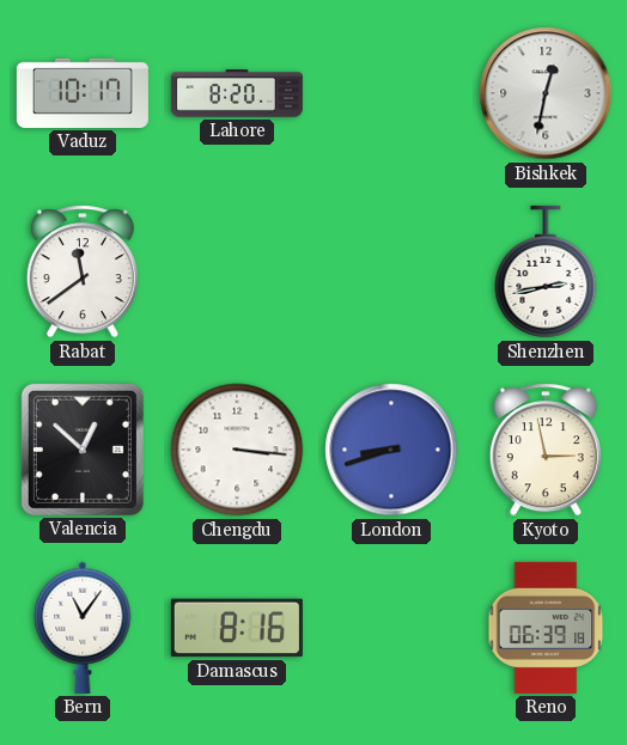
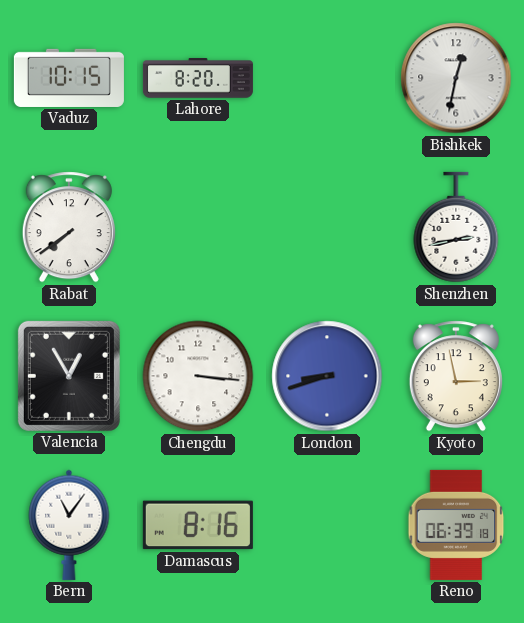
Vaduz: 10:17 -> 10:15
Rabat: 11:39 -> 7:39
Valencia: 12:52 -> 12:55
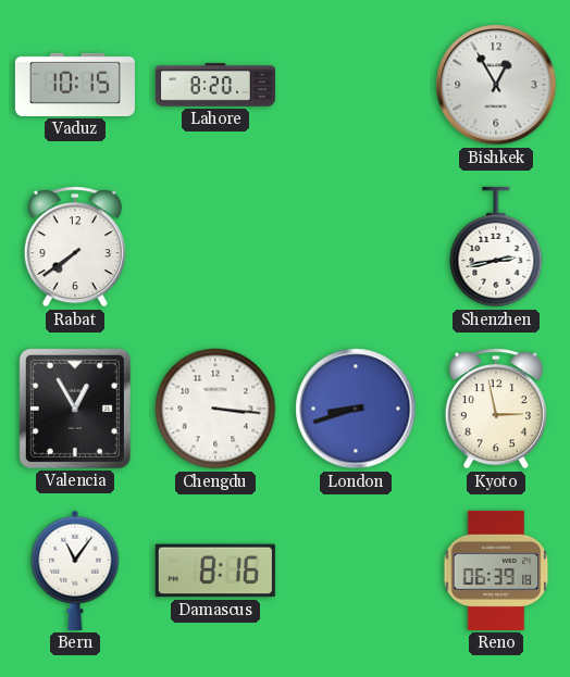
Bishkek: 12:32 -> 12:55
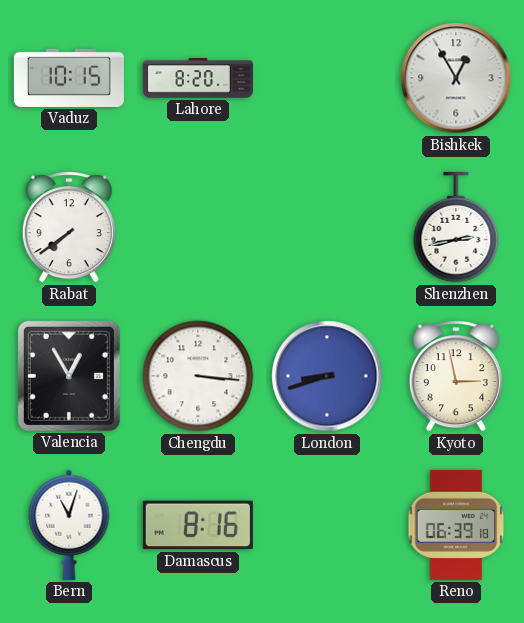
Bern: 11:06 -> 11:03
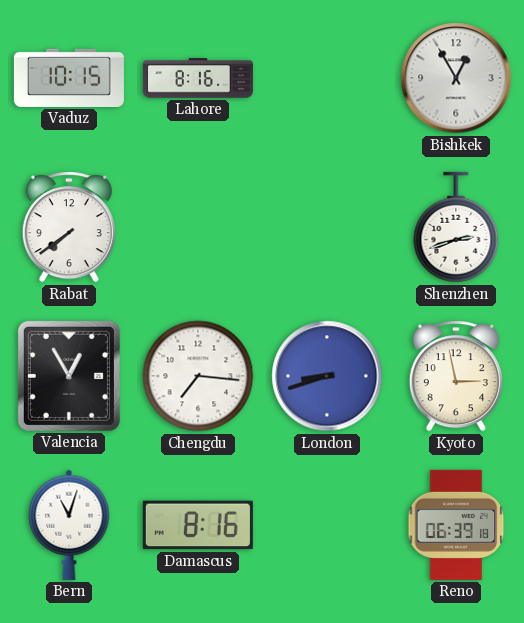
Lahore: 8:20 -> 8:16
Shenzhen: 2:43 -> 2:42
Chengdu: 3:16 -> 7:16
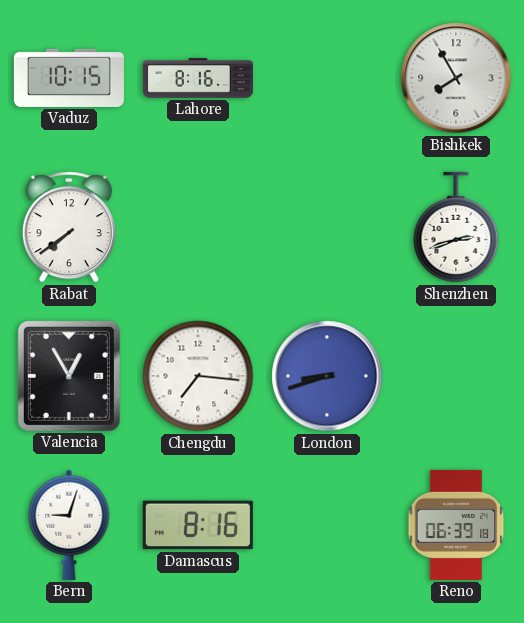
Bishkek: 12:55 -> 7:55
Kyoto: 2:58 -> none
Bern: 11:03 -> 9:03
